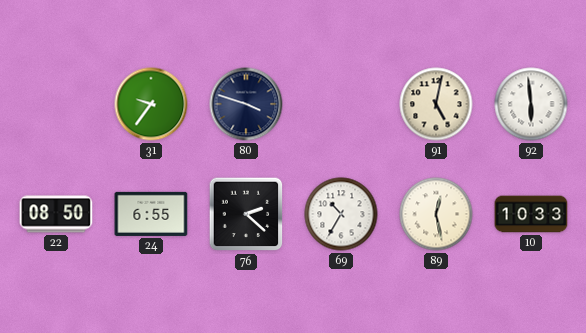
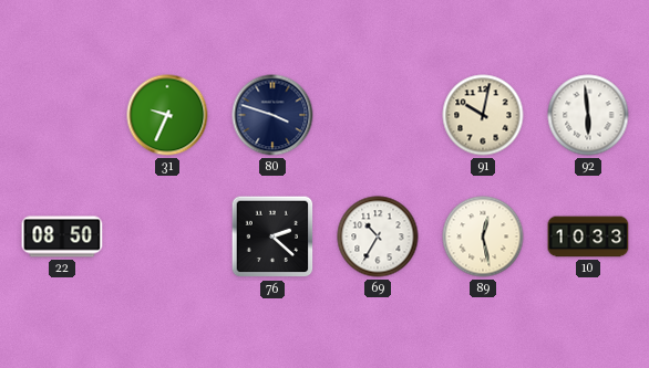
31: 9:36 -> 9:34
91: 5:02 -> 10:02
24: 6:55 -> none
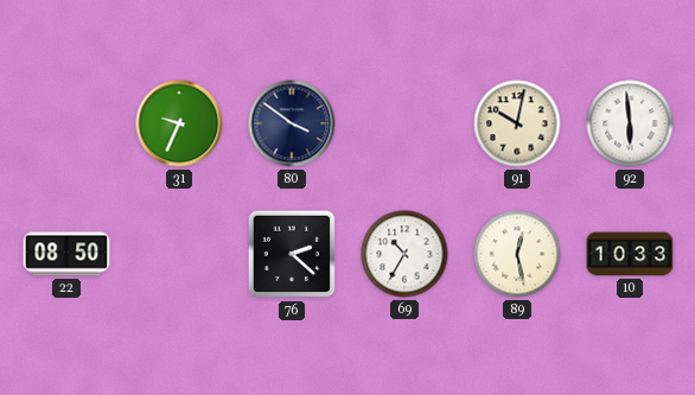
80: 3:48 -> 3:51
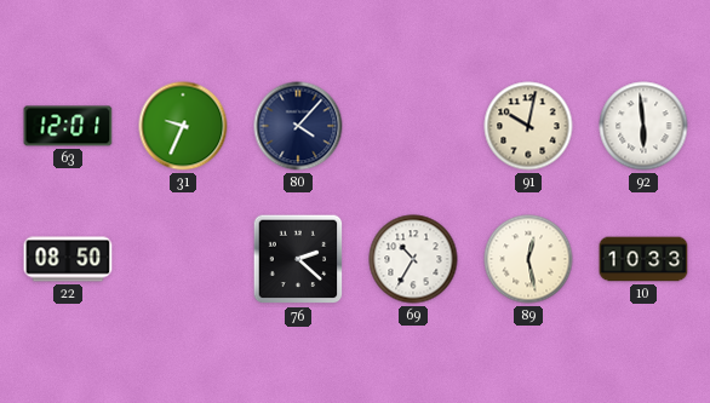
63: none -> 12:01
80: 3:51 -> 4:07
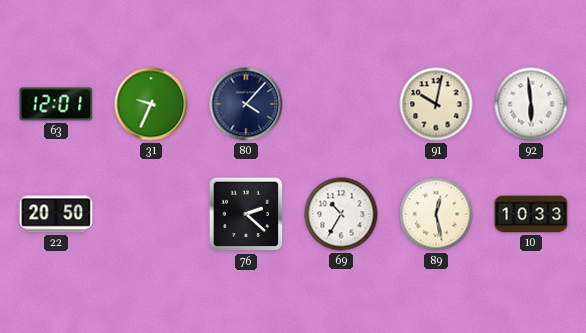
22: 08:50 -> 20:50
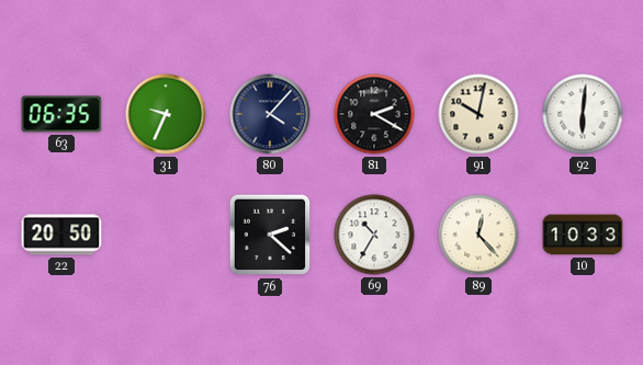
63: 12:01 -> 06:35
81: none -> 2:20
92: 5:59 -> 6:01
89: 12:28 -> 12:23
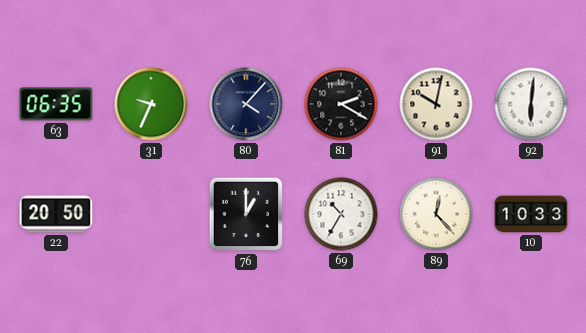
76: 2:22 -> 1:00
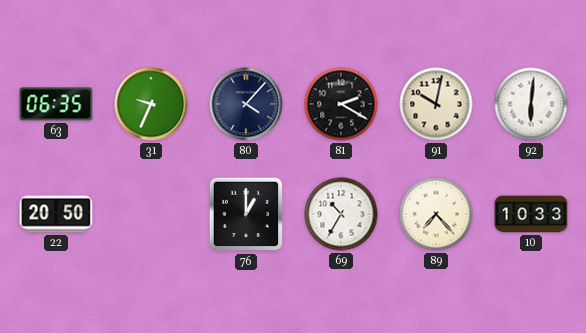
89: 12:23 -> 7:23
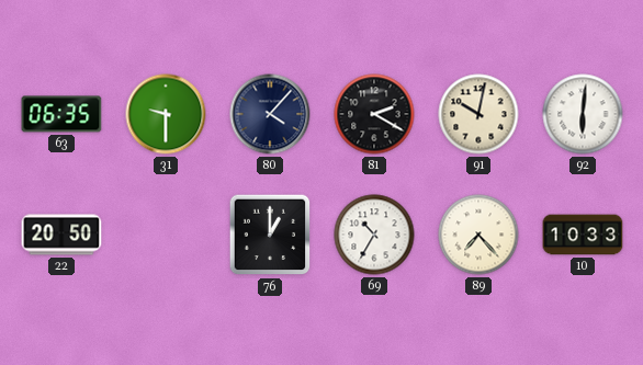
31: 9:34 -> 9:30
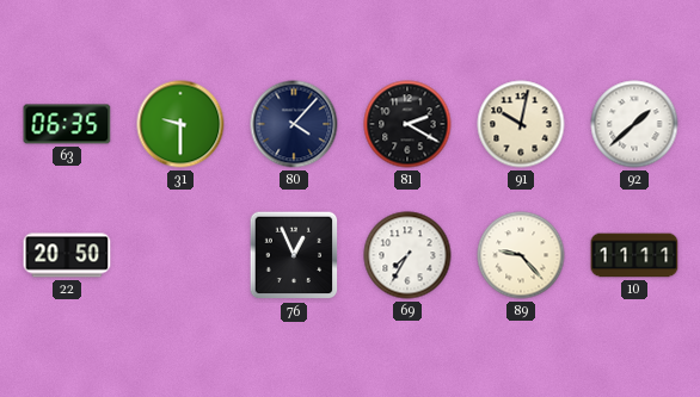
92: 6:01 -> 1:38
76: 1:00 -> 12:56
69: 10:35 -> 7:35
89: 7:23 -> 9:23
10: 10:33 -> 11:11
